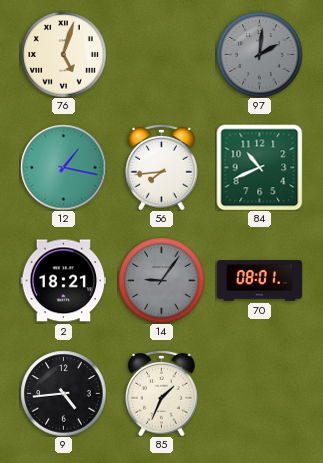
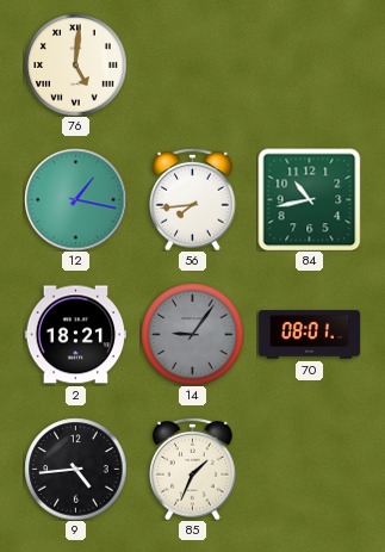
76: 5:03 -> 5:01
97: 2:01 -> none
84: 10:41 -> 10:43
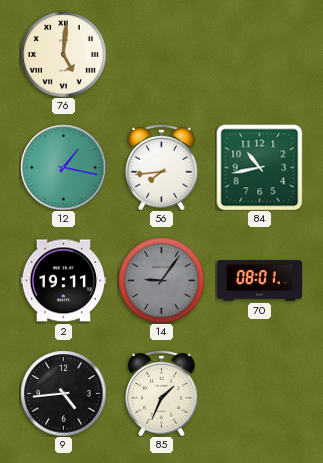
2: 18:21 -> 19:11
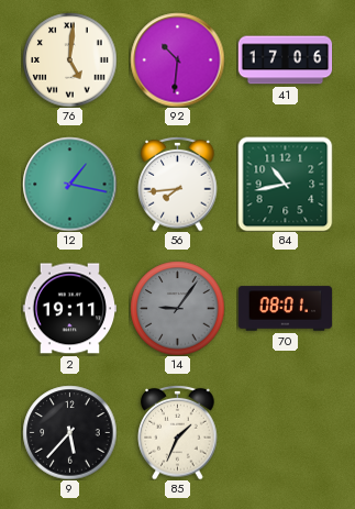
92: none -> 10:31
41: none -> 17:06
9: 4:44 -> 5:37
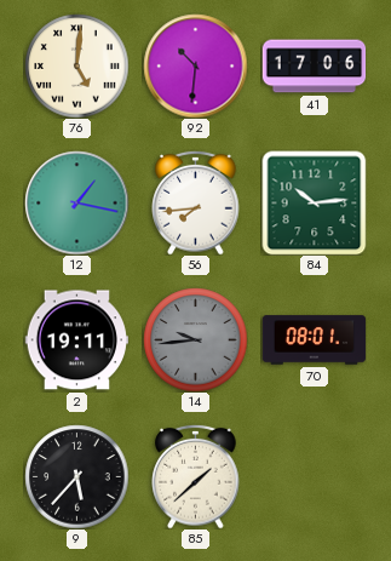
84: 10:43 -> 10:14
14: 9:06 -> 9:44
85: 1:34 -> 1:38
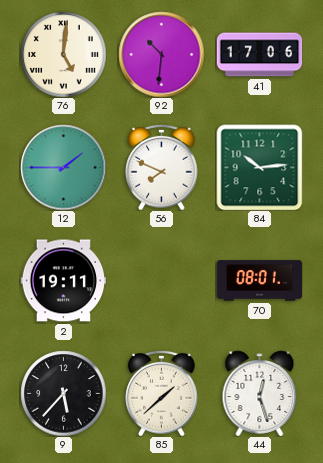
12: 1:17 -> 1:45
56: 7:44 -> 7:49
14: 9:44 -> none
44: none -> 12:27
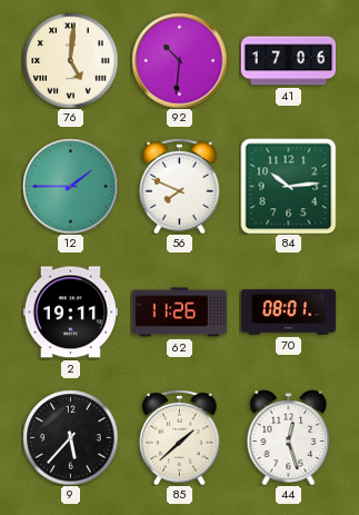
62: none -> 11:26
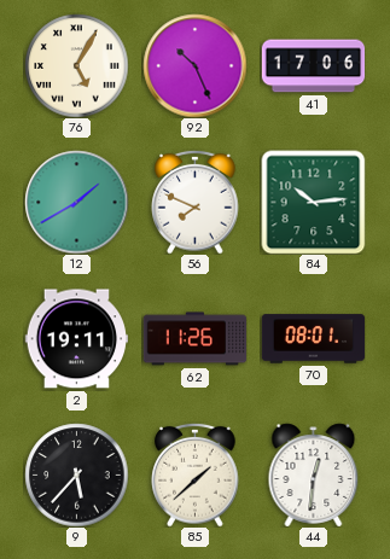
76: 5:01 -> 5:05
92: 10:31 -> 10:26
12: 1:45 -> 1:40
44: 12:27 -> 12:31
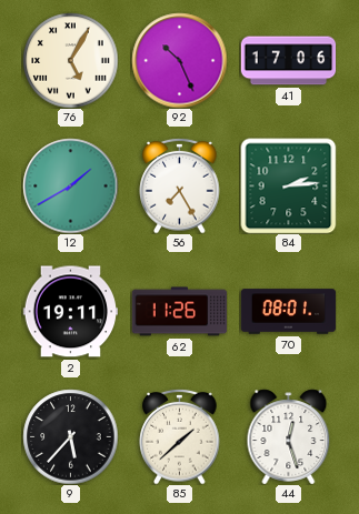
56: 7:49 -> 7:25
84: 10:14 -> 2:14
44: 12:31 -> 12:27
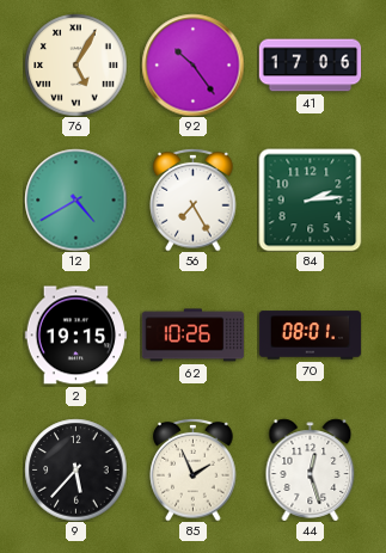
92: 10:26 -> 10:24
12: 1:40 -> 4:40
2: 19:11 -> 19:15
62: 11:26 -> 10:26
85: 1:38 -> 1:56
